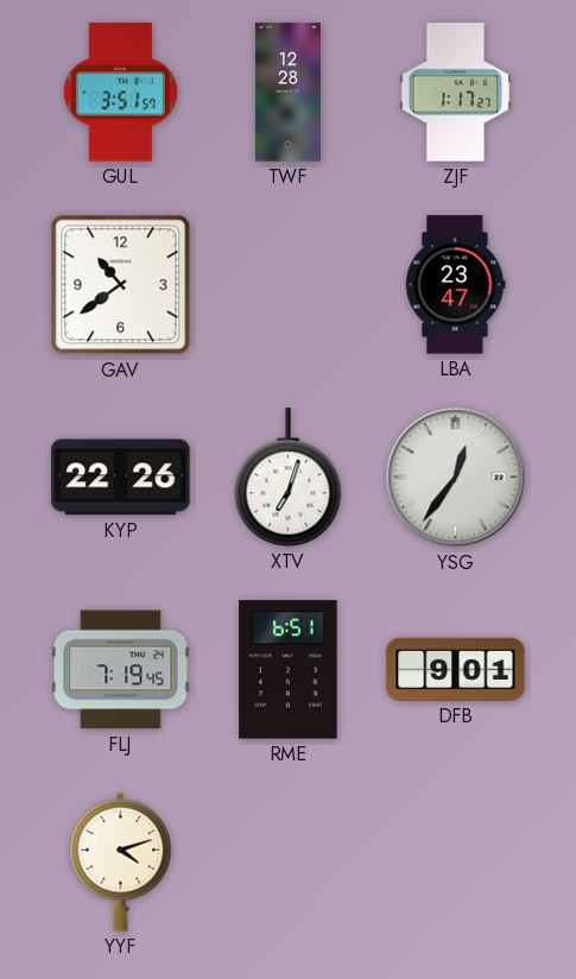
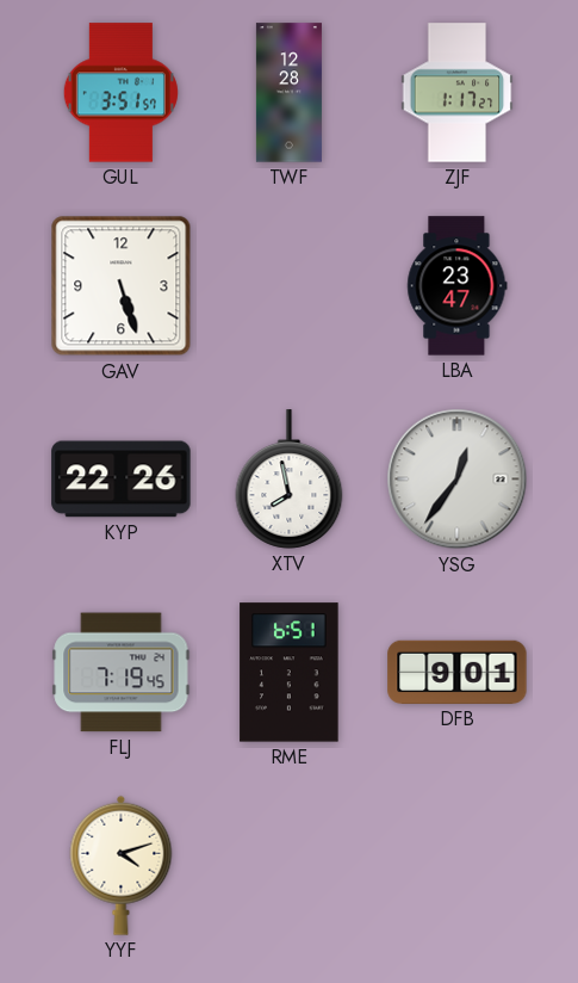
GAV: 10:39 -> 5:27
XTV: 7:03 -> 7:58
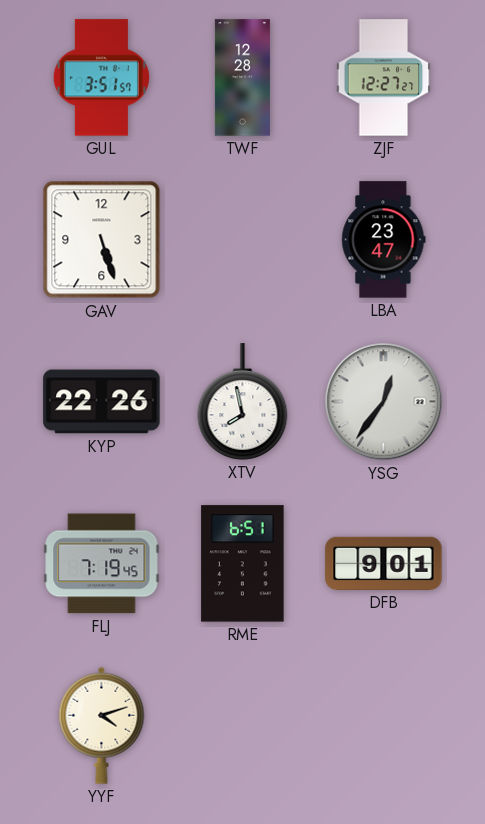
ZJF: 1:17 -> 12:27
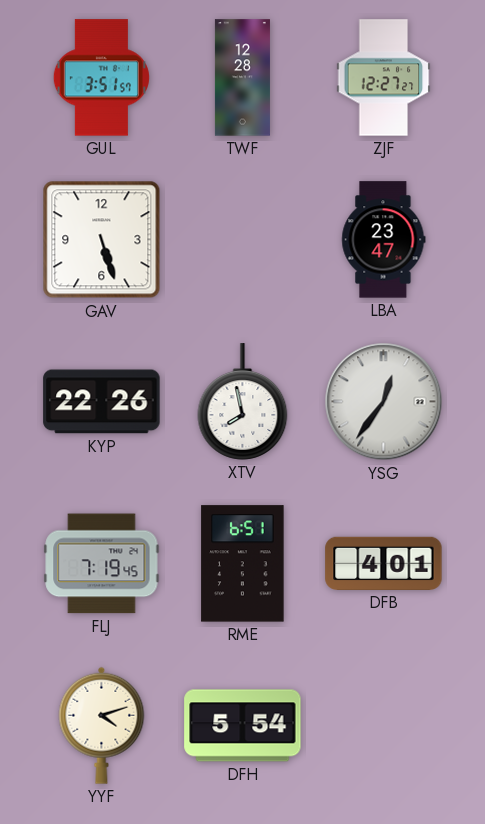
DFB: 9:01 -> 4:01
DFH: none -> 5:54
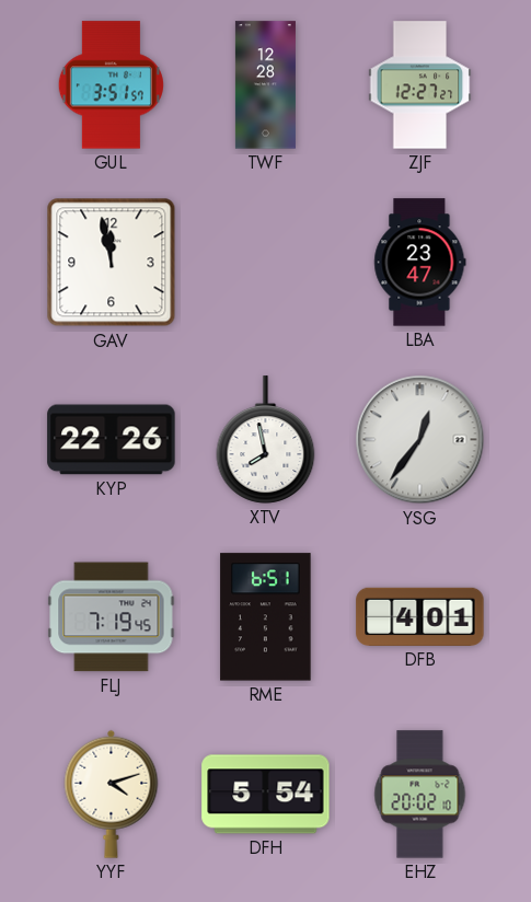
GAV: 5:27 -> 11:58
EHZ: none -> 20:02
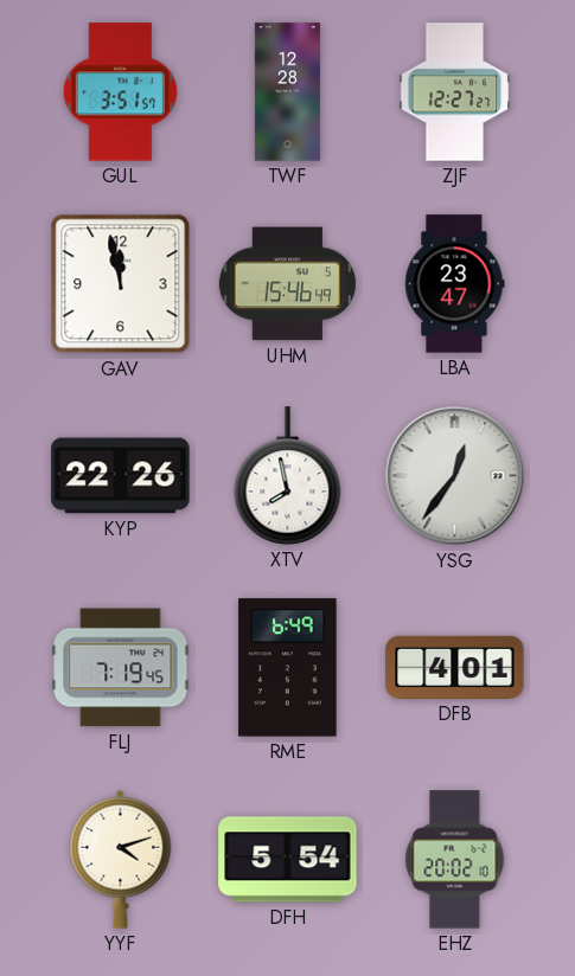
UHM: none -> 15:46
RME: 6:51 -> 6:49
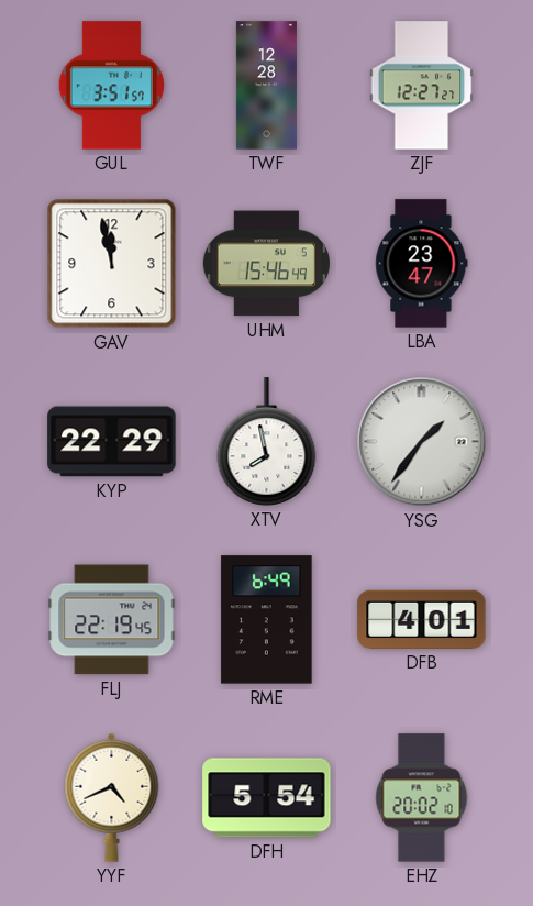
KYP: 22:26 -> 22:29
YSG: 12:36 -> 1:36
FLJ: 7:19 -> 22:19
YYF: 4:12 -> 4:41
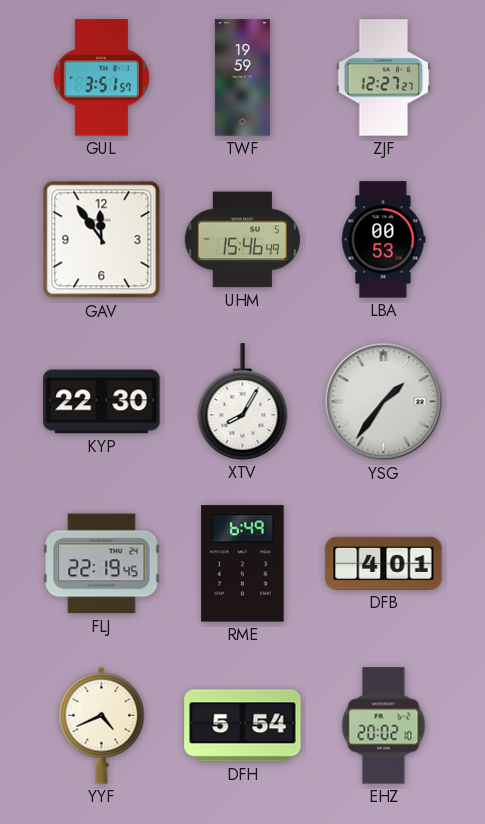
TWF: 12:28 -> 19:59
GAV: 11:58 -> 11:54
LBA: 23:47 -> 00:53
KYP: 22:29 -> 22:30
XTV: 7:58 -> 8:05
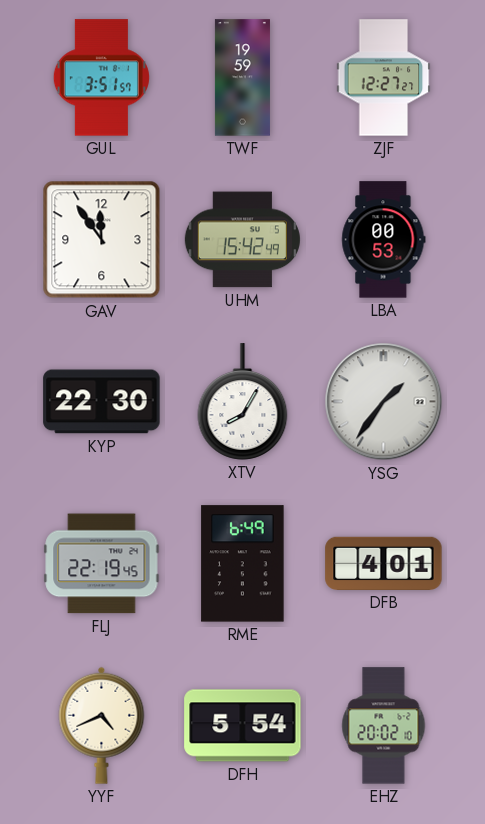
UHM: 15:46 -> 15:42
